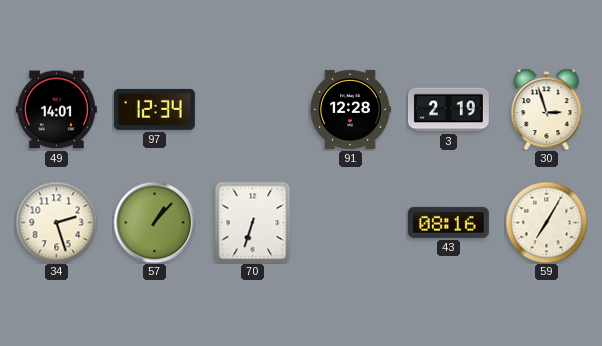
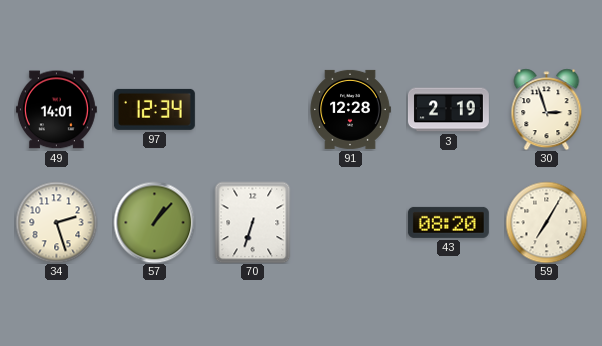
43: 08:16 -> 08:20
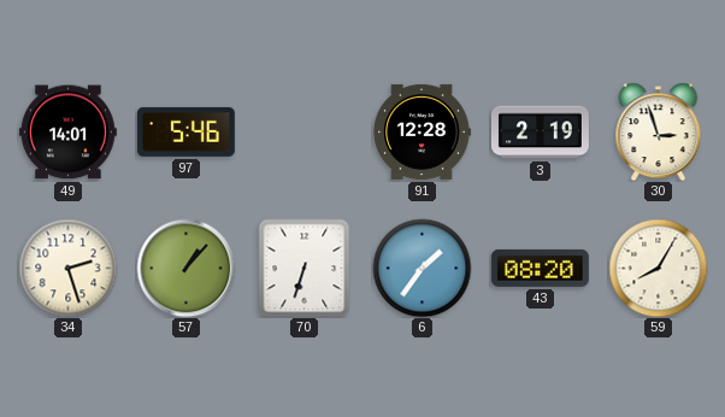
97: 12:34 -> 5:46
6: none -> 1:36
59: 7:05 -> 8:05
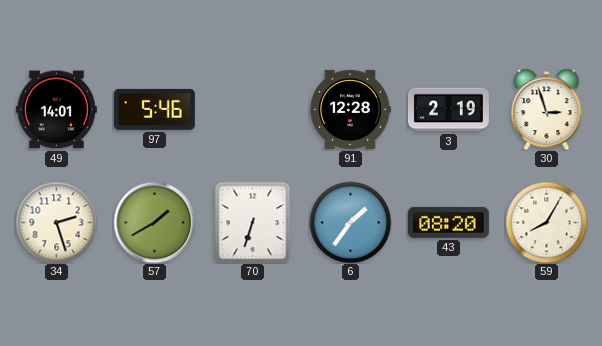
57: 1:07 -> 1:40
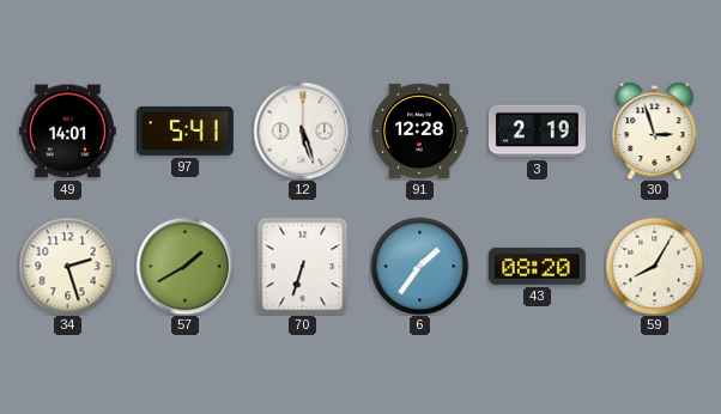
97: 5:46 -> 5:41
12: none -> 5:27
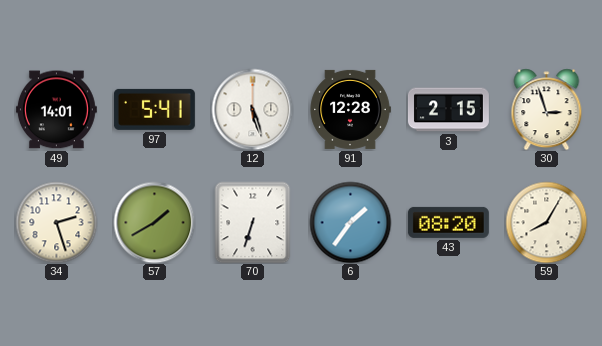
3: 2:19 -> 2:15
